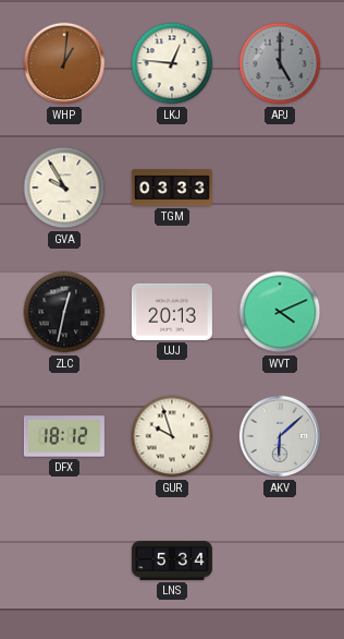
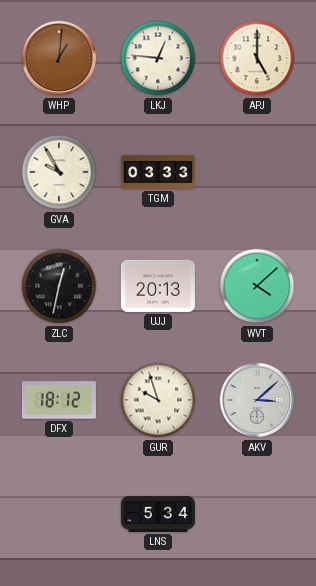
APJ dial: grey -> cream
WVT: 4:11 -> 4:08
AKV: 6:08 -> 3:08
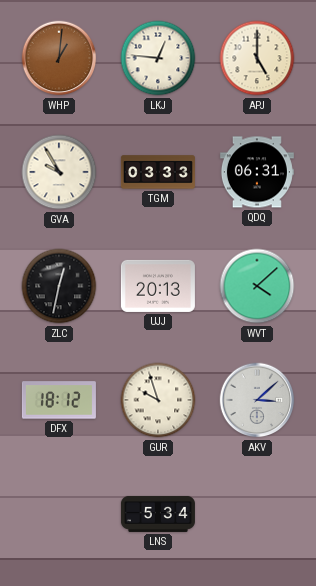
QDQ: none -> 06:31
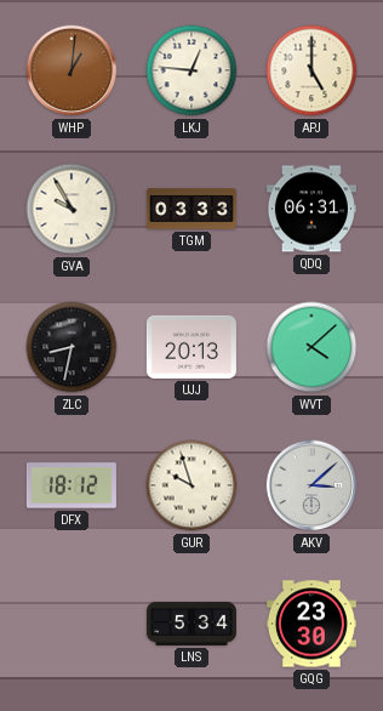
ZLC: 12:32 -> 8:32
GQG: none -> 23:30
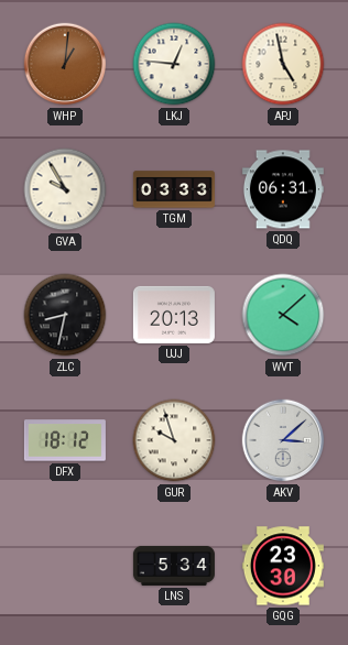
APJ: 5:00 -> 4:58
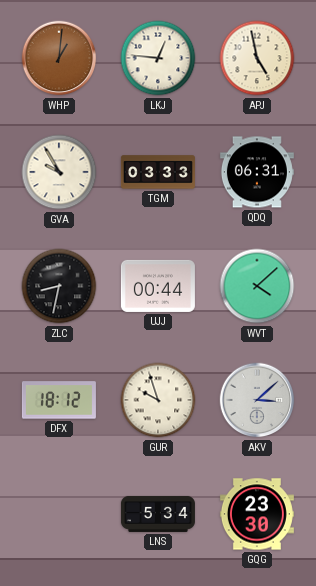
UJJ: 20:13 -> 00:44
